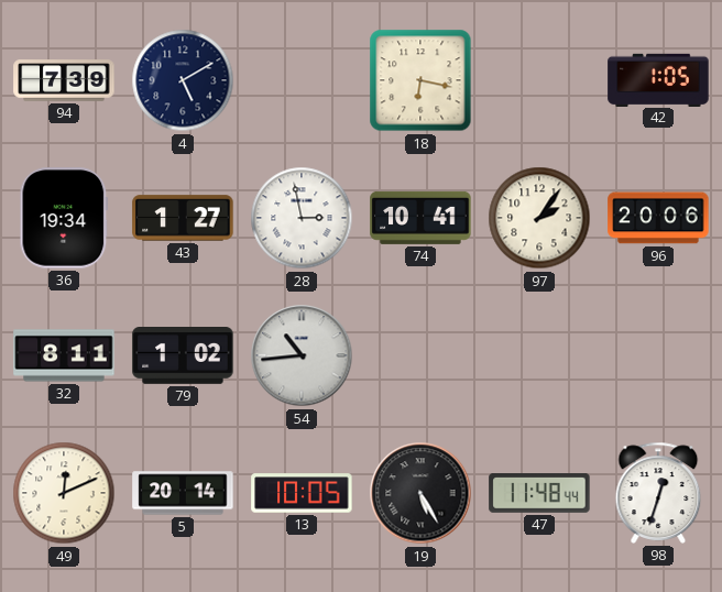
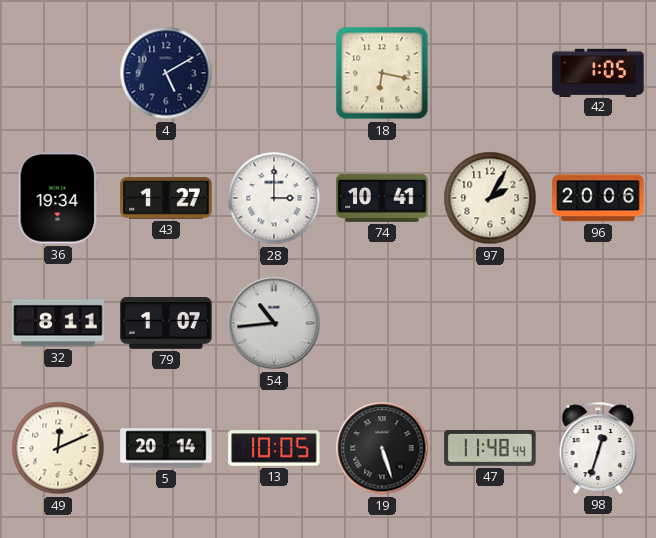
94: 7:39 -> none
28: 2:58 -> 3:00
97: 2:06 -> 2:05
79: 1:02 -> 1:07
19: 5:25 -> 5:27
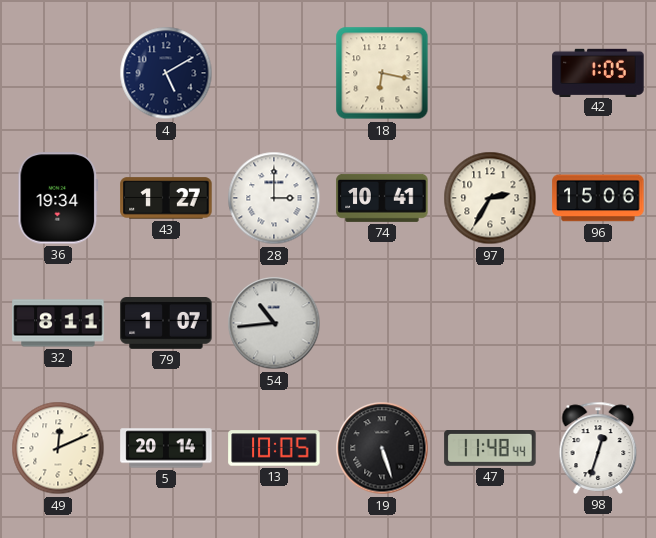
97: 2:05 -> 2:35
96: 20:06 -> 15:06
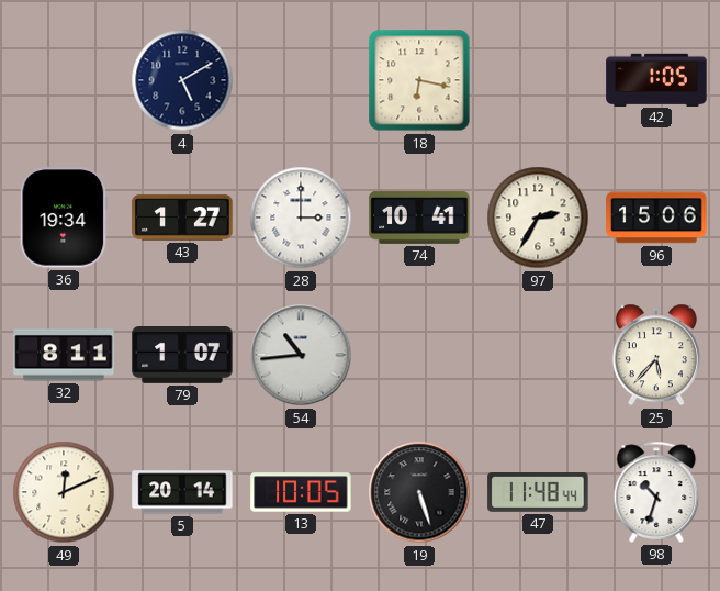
25: none -> 5:37
98: 12:33 -> 10:33
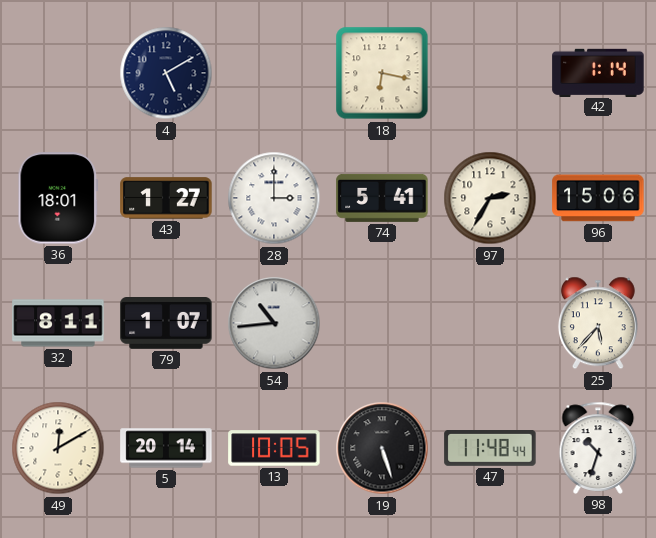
42: 1:05 -> 1:14
36: 19:34 -> 18:01
74: 10:41 -> 5:41
49: 12:11 -> 12:10
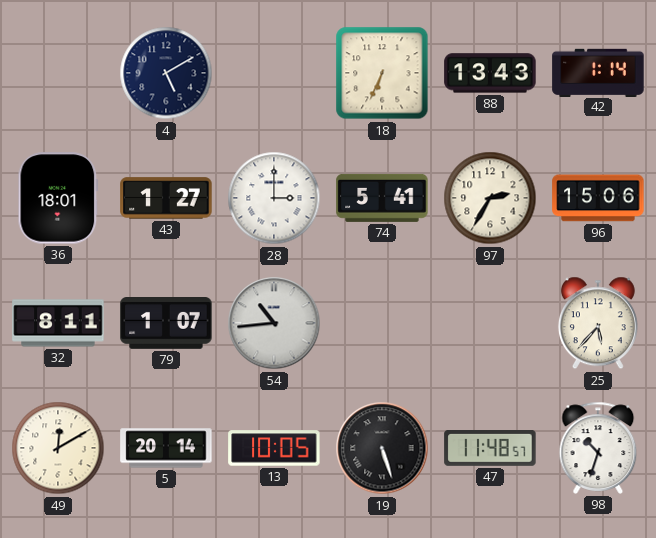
18: 6:17 -> 6:34
88: none -> 13:43
47: 11:48:44 -> 11:48:57
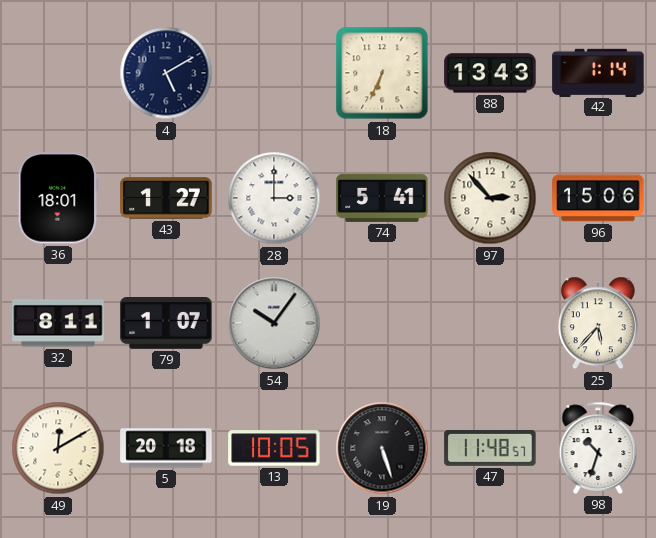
97: 2:35 -> 2:53
54: 10:44 -> 10:06
5: 20:14 -> 20:18
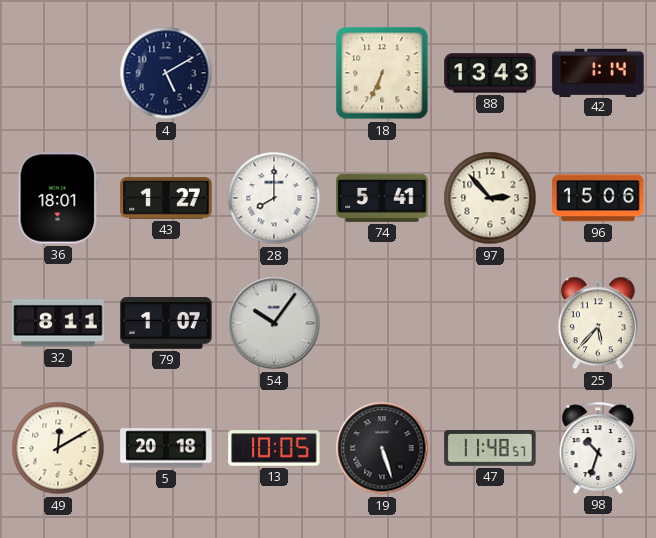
28: 3:00 -> 8:00
